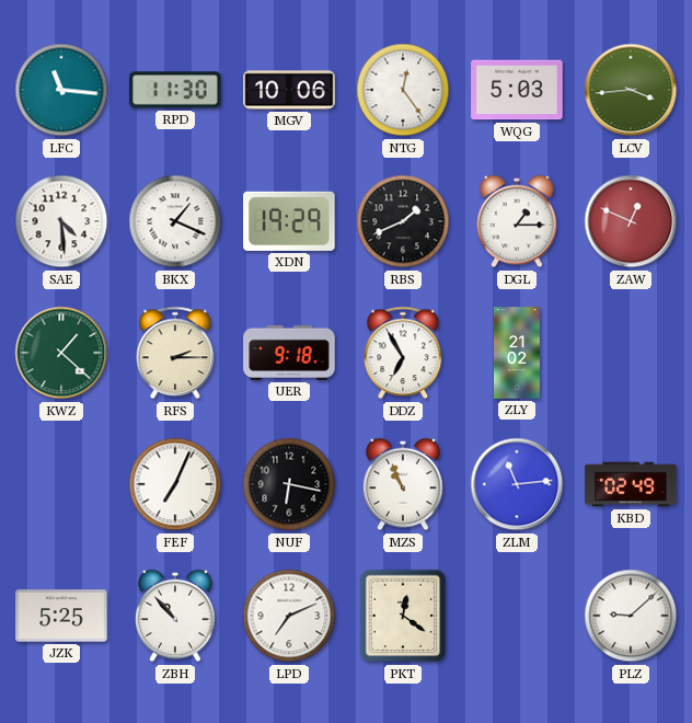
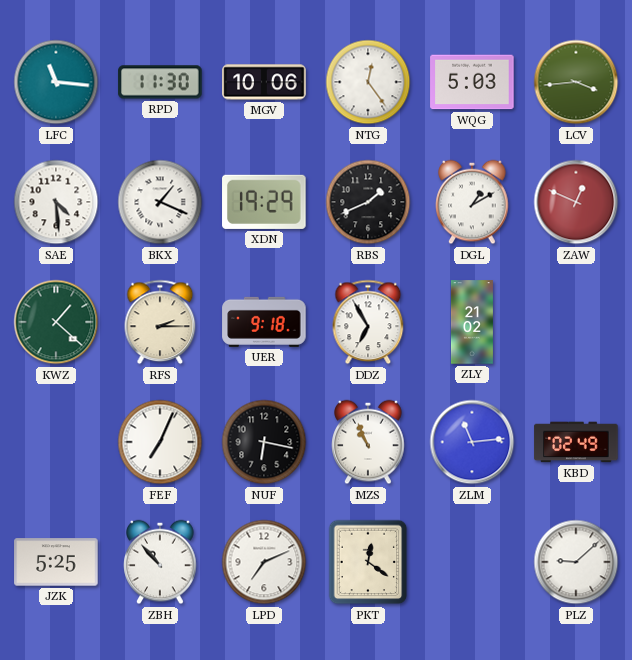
DGL: 1:15 -> 1:10
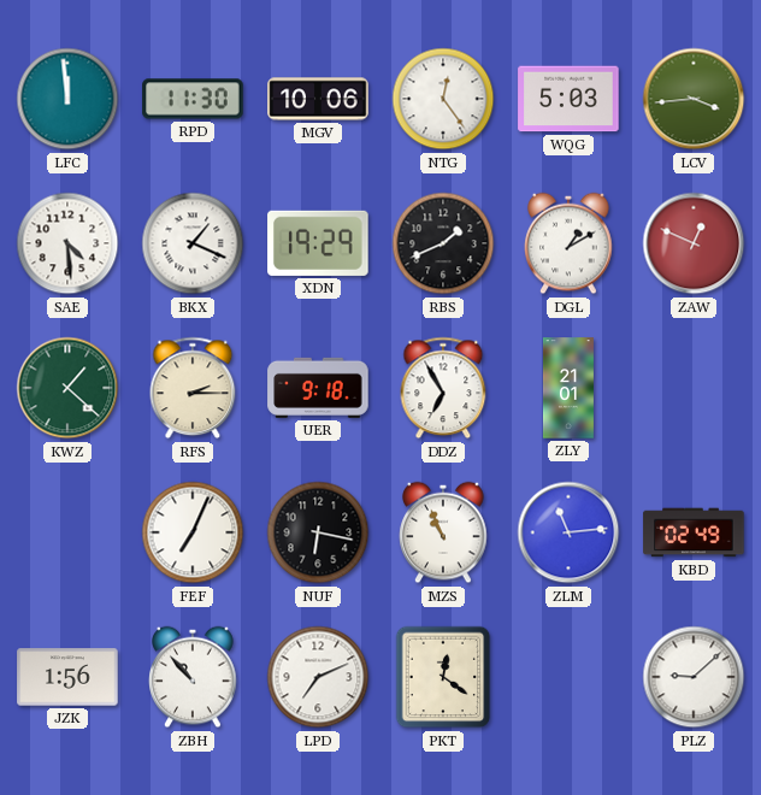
LFC: 11:16 -> 11:59
ZLY: 21:02 -> 21:01
JZK: 5:25 -> 1:56
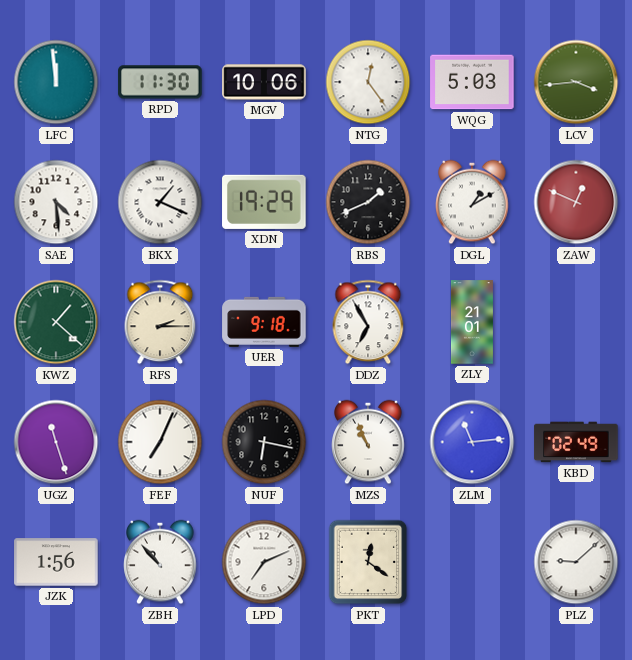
UGZ: none -> 11:27
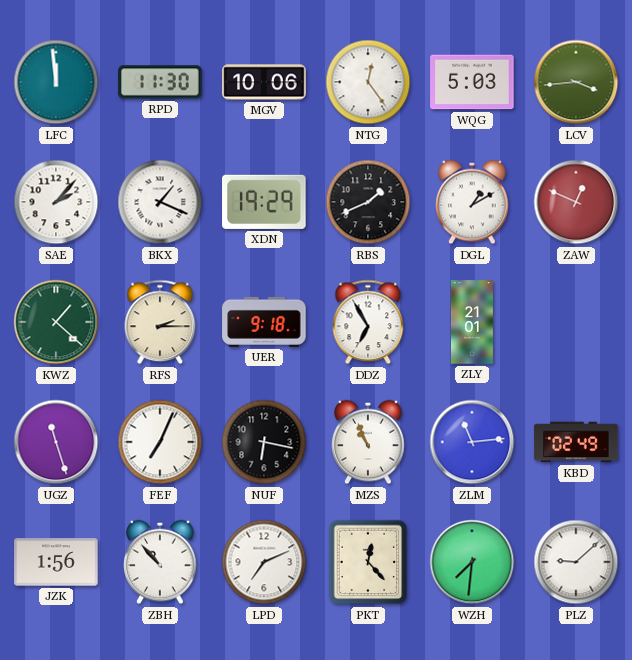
SAE: 4:29 -> 2:07
PKT: 12:21 -> 12:23
WZH: none -> 7:31
